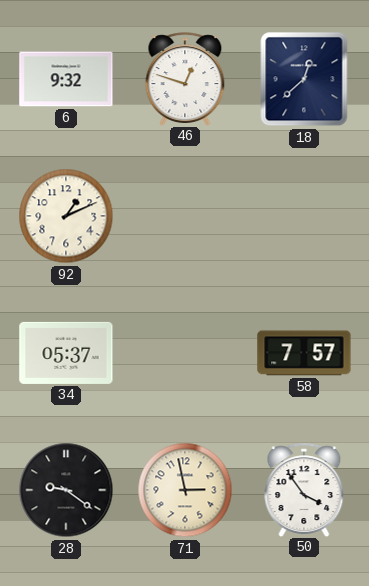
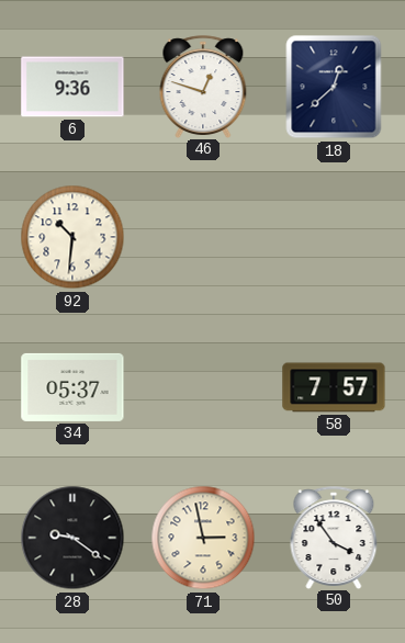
6: 9:32 -> 9:36
92: 1:11 -> 10:31
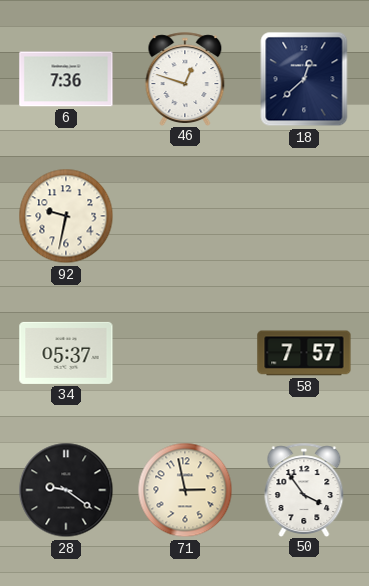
6: 9:36 -> 7:36
92: 10:31 -> 9:32
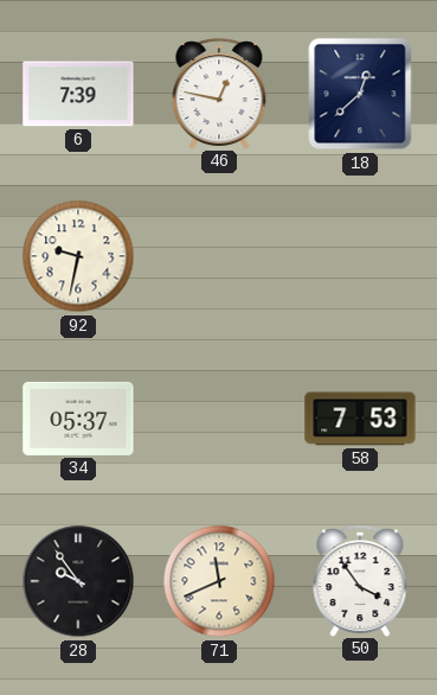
6: 7:36 -> 7:39
46: 12:48 -> 12:47
58: 7:57 -> 7:53
28: 9:21 -> 9:54
71: 2:58 -> 11:41
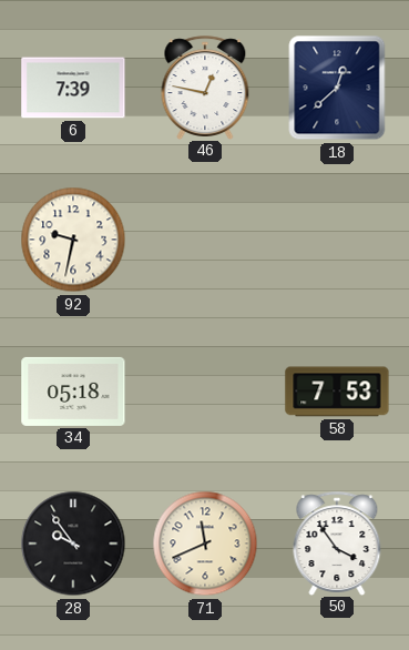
34: 05:37 -> 05:18
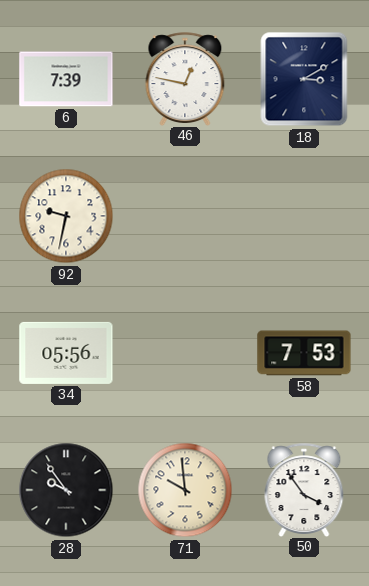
18: 12:38 -> 3:10
34: 05:18 -> 05:56
71: 11:41 -> 9:59
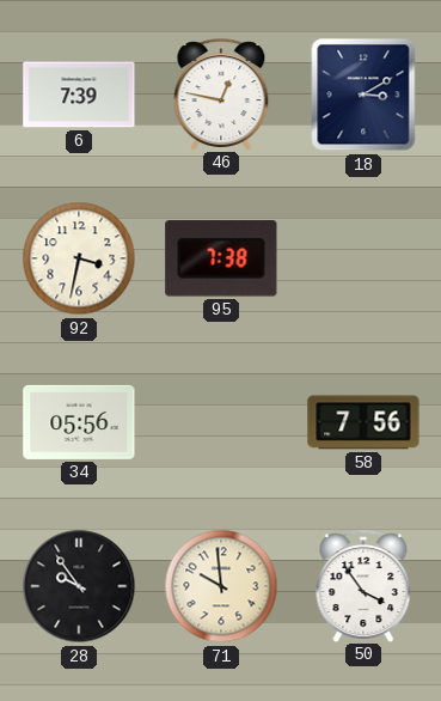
92: 9:32 -> 3:32
95: none -> 7:38
58: 7:53 -> 7:56
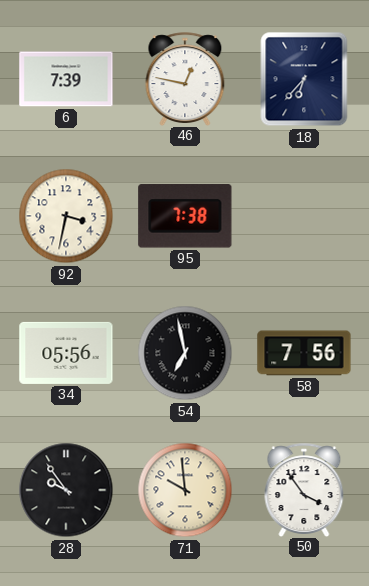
18: 3:10 -> 6:37
54: none -> 6:58
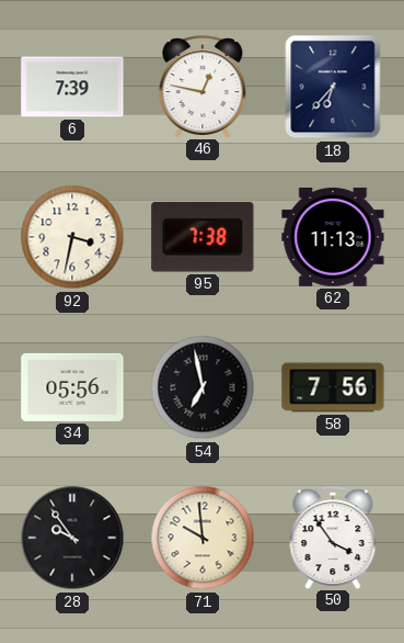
62: none -> 11:13
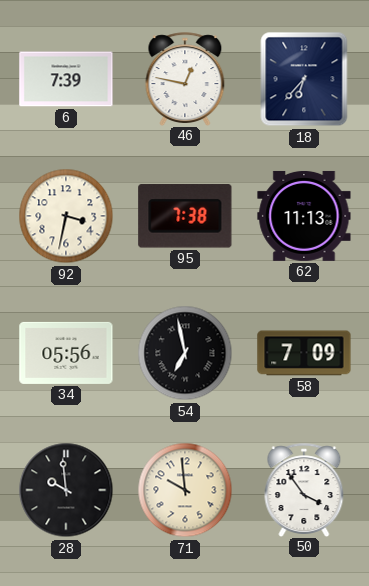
58: 7:56 -> 7:09
28: 9:54 -> 9:59
